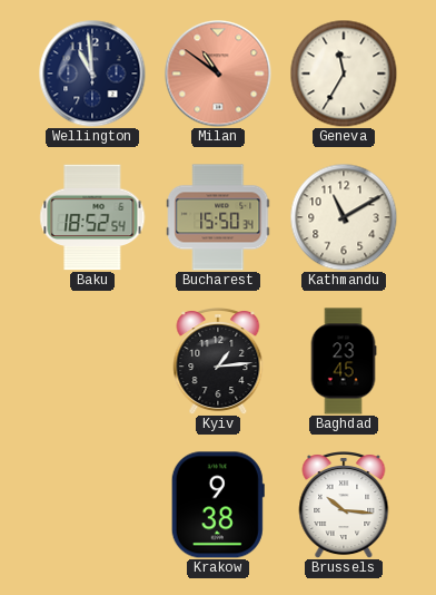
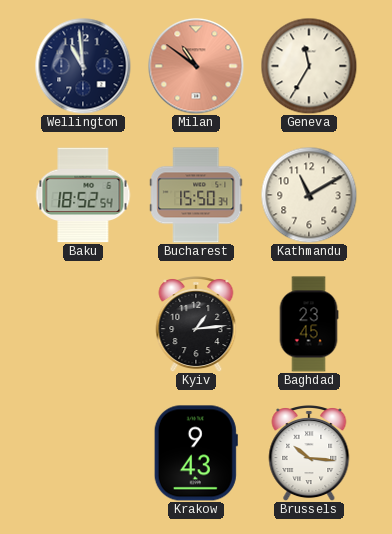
Krakow: 9:38 -> 9:43
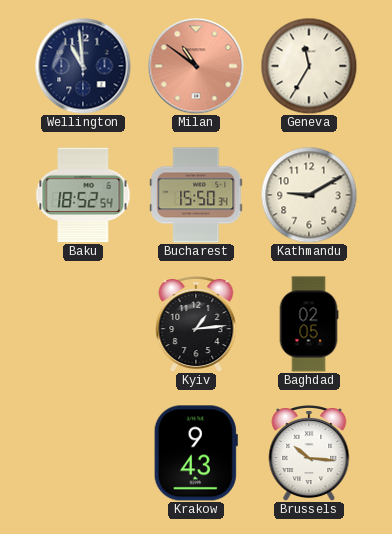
Kathmandu: 11:10 -> 9:10
Baghdad: 23:45 -> 02:05
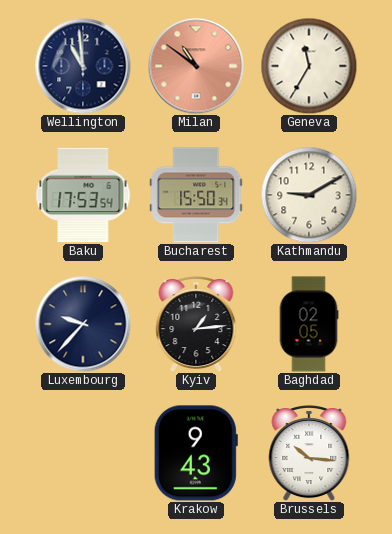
Baku: 18:52 -> 17:53
Luxembourg: none -> 9:37
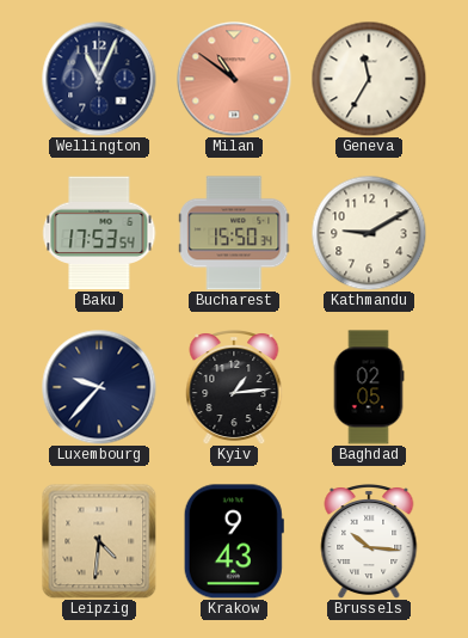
Wellington: 10:59 -> 11:04
Leipzig: none -> 4:31
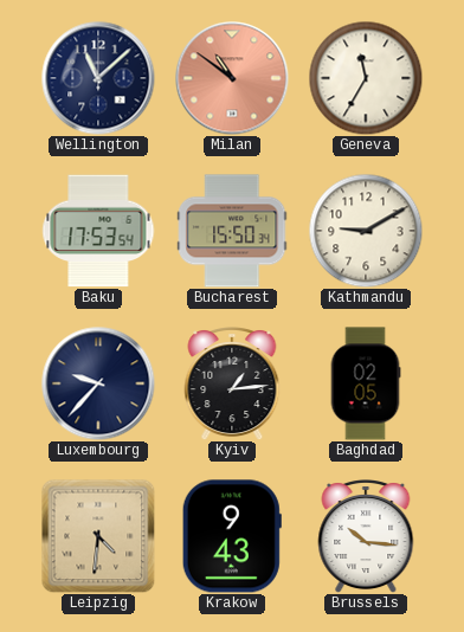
Wellington: 11:04 -> 11:08
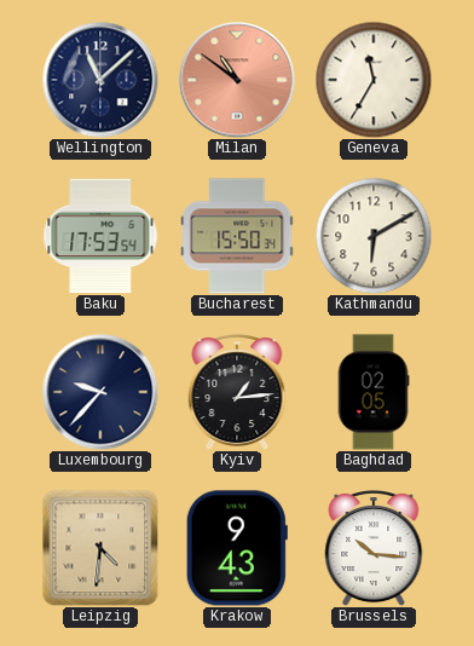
Kathmandu: 9:10 -> 6:10
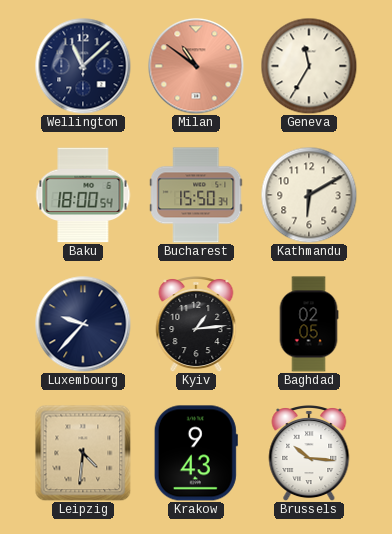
Baku: 17:53 -> 18:00
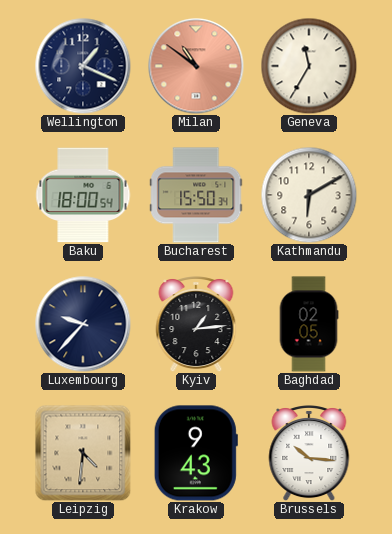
Wellington: 11:08 -> 1:19
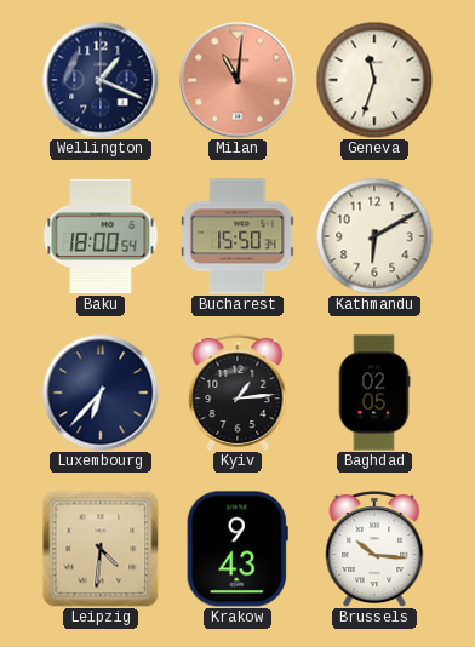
Milan: 10:51 -> 11:01
Geneva: 11:35 -> 11:33
Luxembourg: 9:37 -> 6:37
